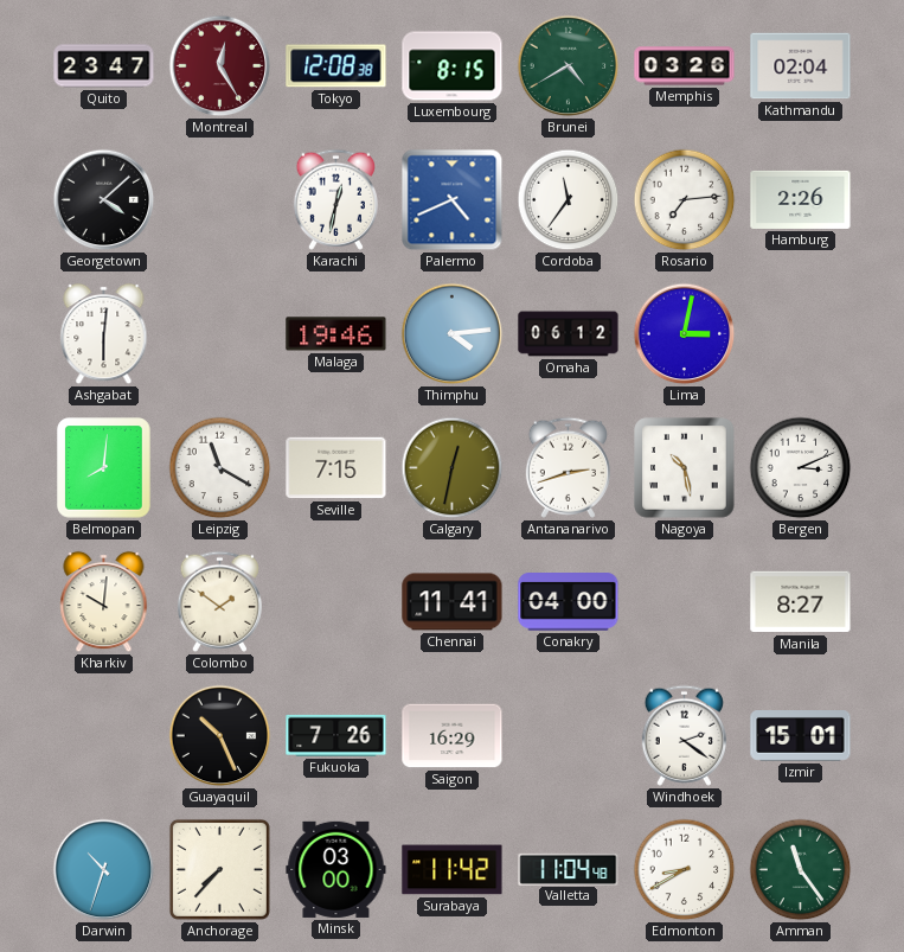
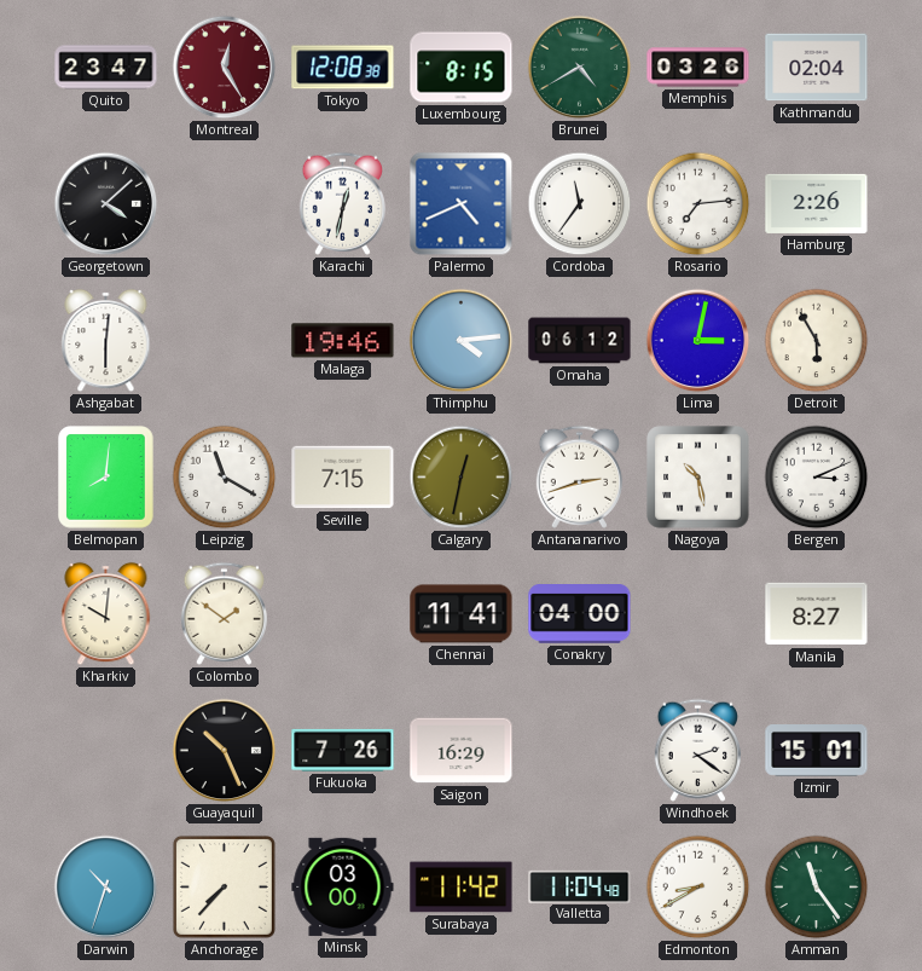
Detroit: none -> 5:55
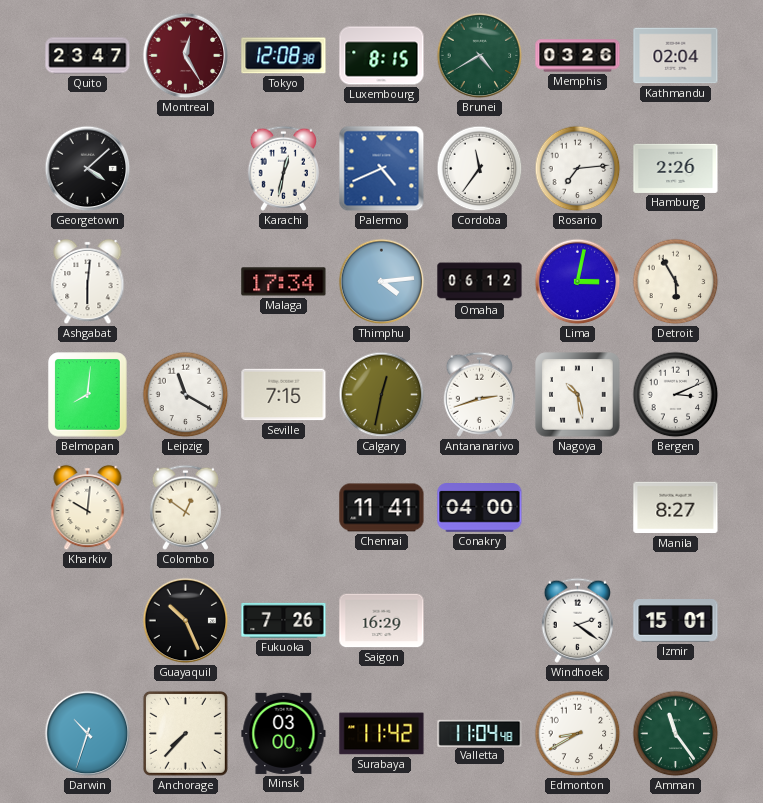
Malaga: 19:46 -> 17:34
Colombo: 1:51 -> 12:51
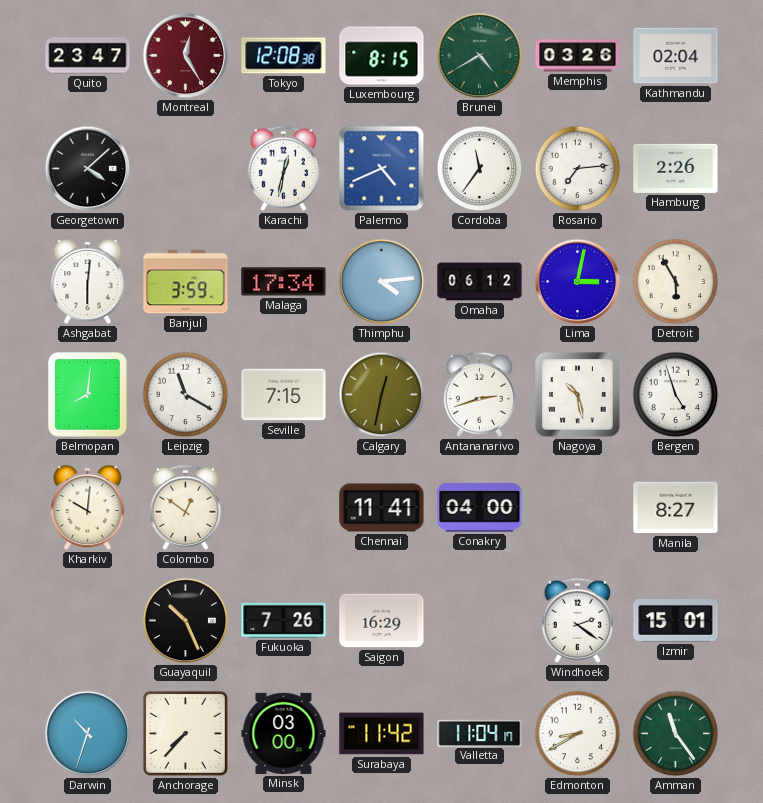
Banjul: none -> 3:59
Bergen: 3:11 -> 4:57
Valletta: 11:04:48 -> 11:04:17
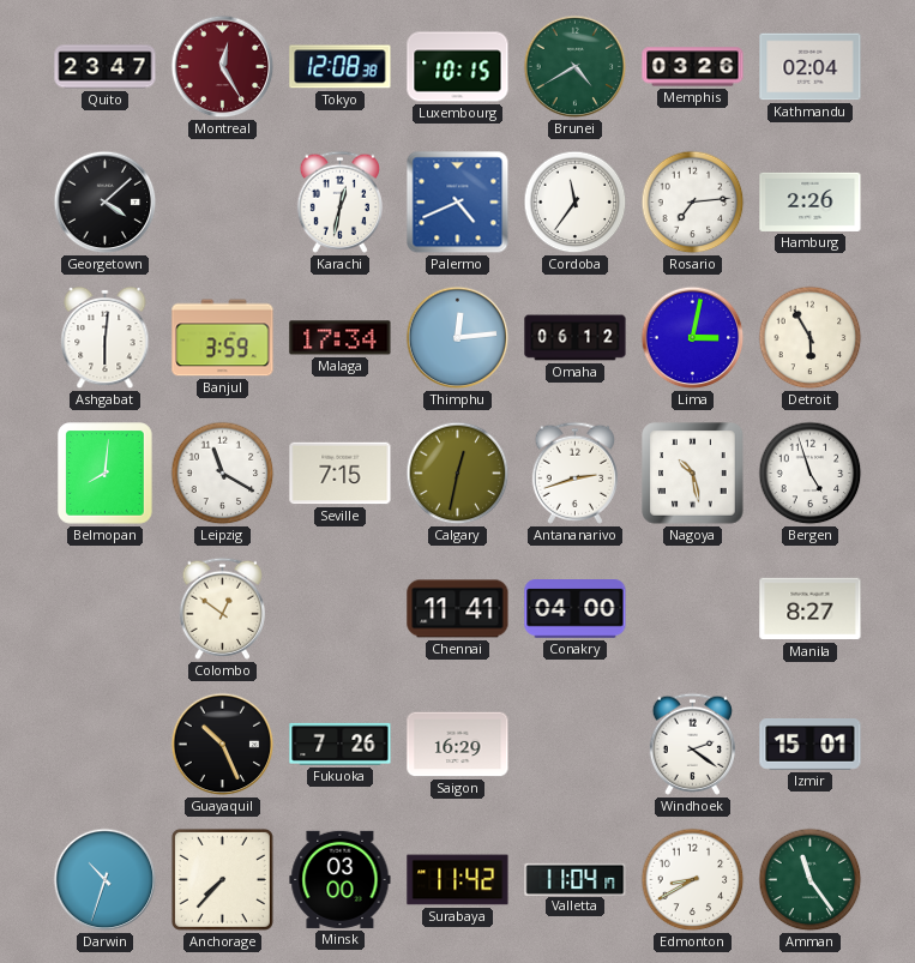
Luxembourg: 8:15 -> 10:15
Thimphu: 4:14 -> 12:14
Kharkiv: 10:01 -> none
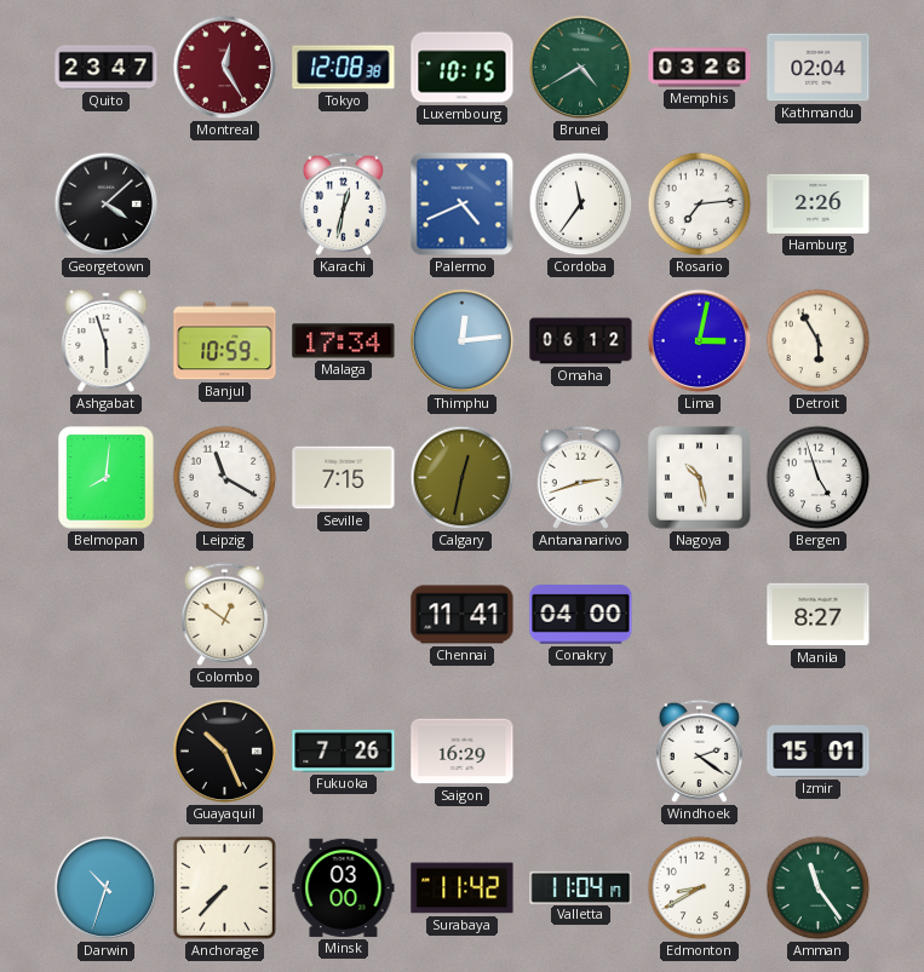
Ashgabat: 6:01 -> 5:57
Banjul: 3:59 -> 10:59
